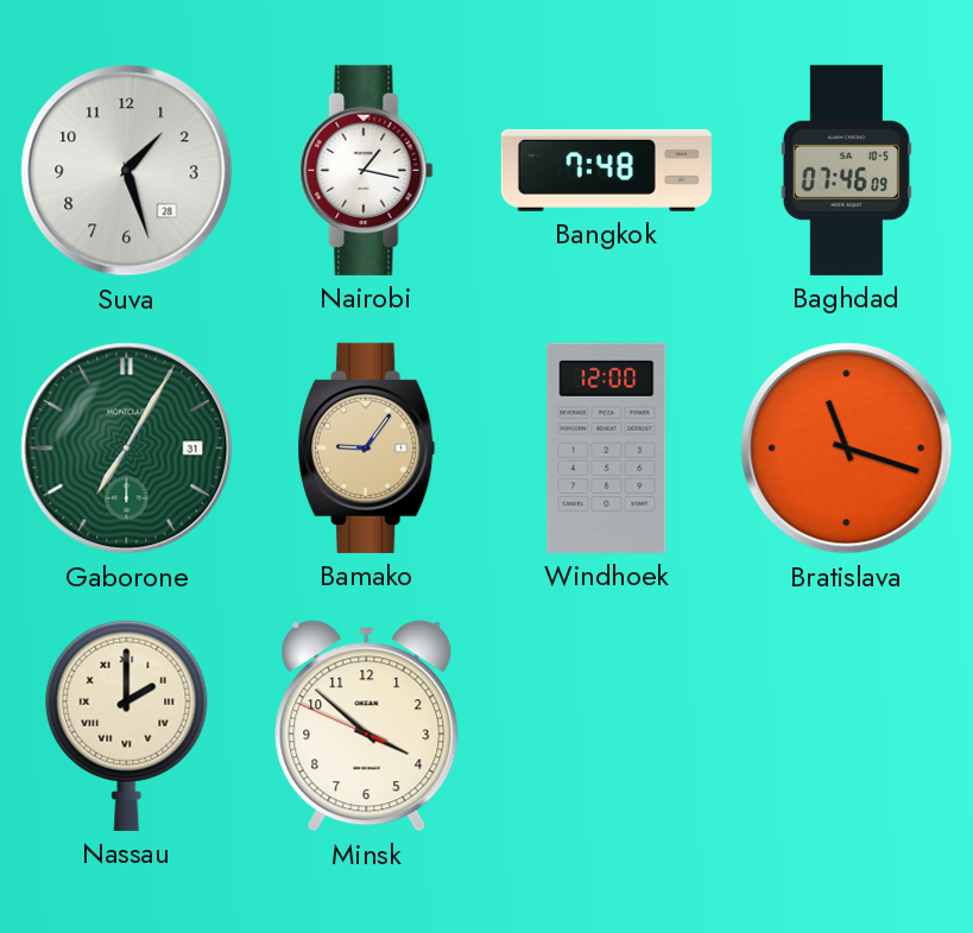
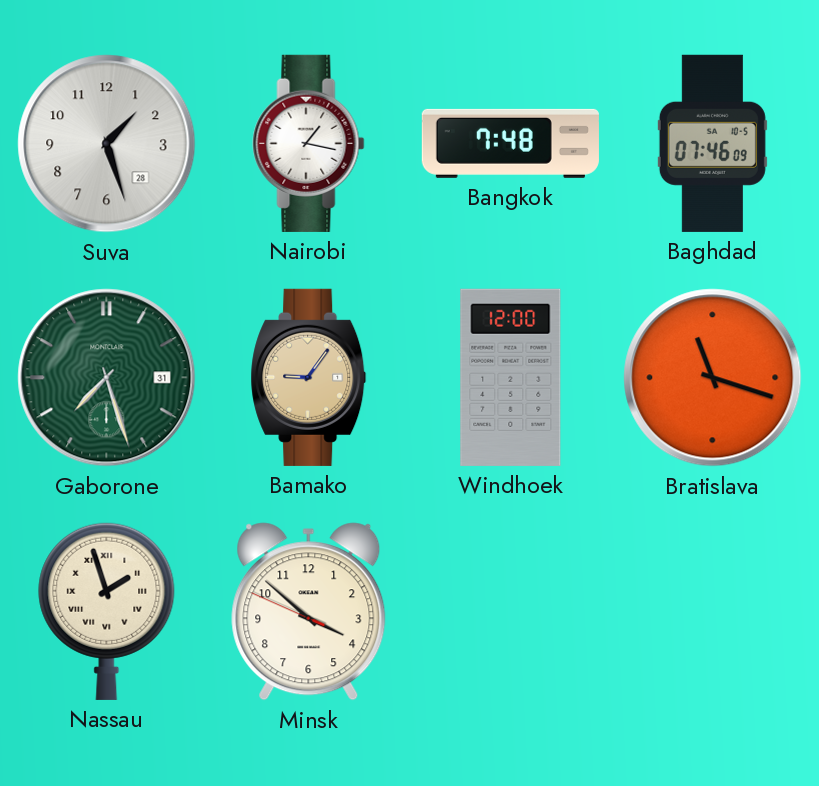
Gaborone: 7:05 -> 7:27
Nassau: 2:00 -> 1:57
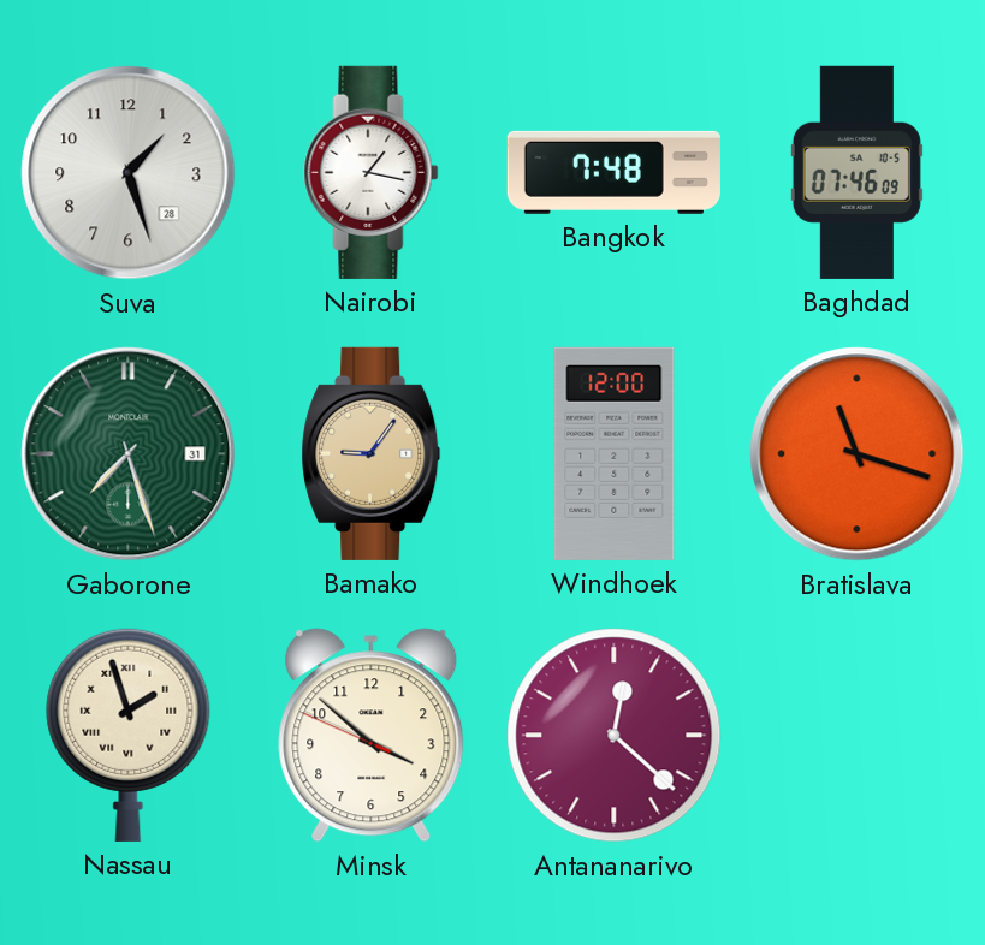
Antananarivo: none -> 12:22
